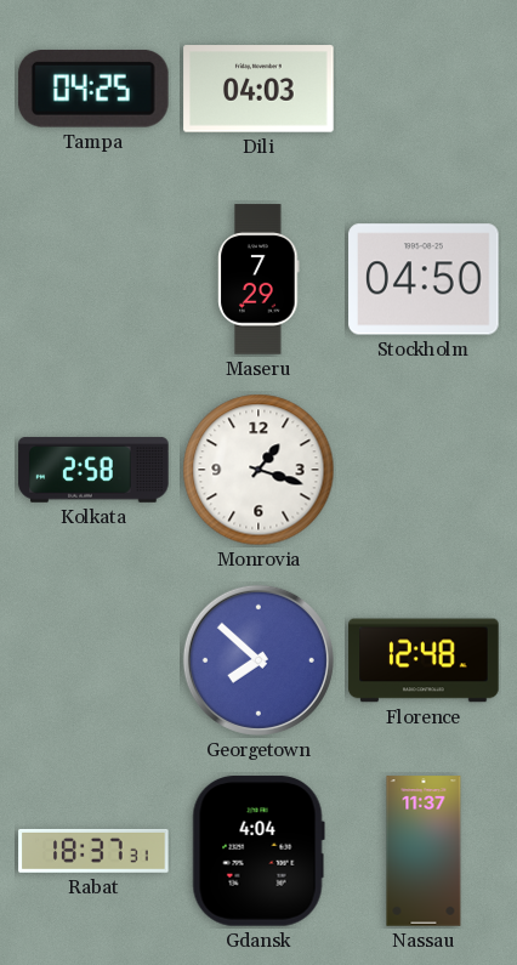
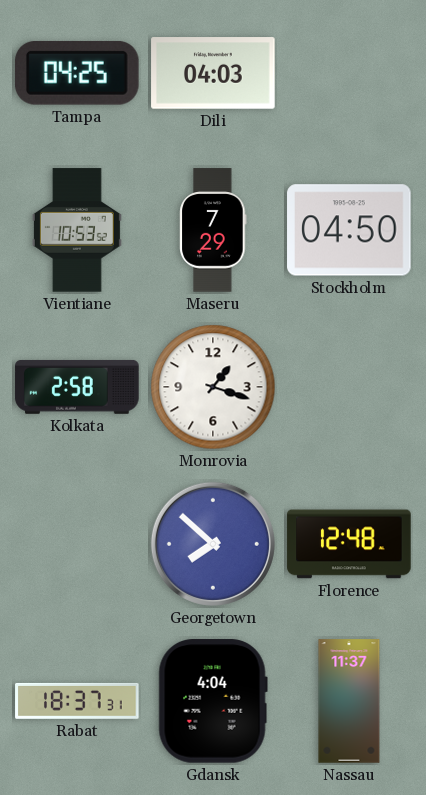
Vientiane: none -> 10:53
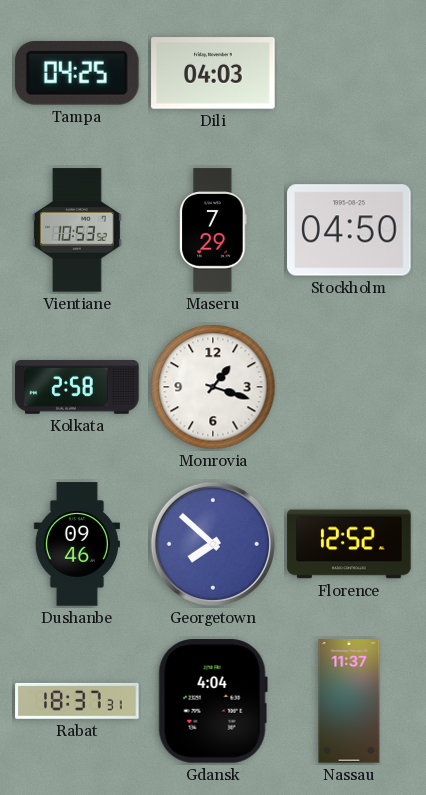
Dushanbe: none -> 09:46
Florence: 12:48 -> 12:52
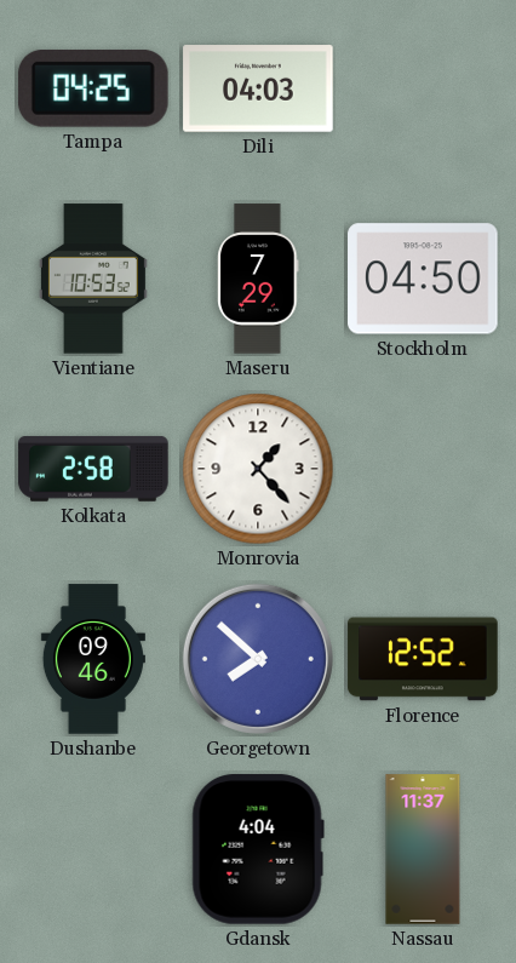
Monrovia: 1:18 -> 1:23
Rabat: 18:37 -> none
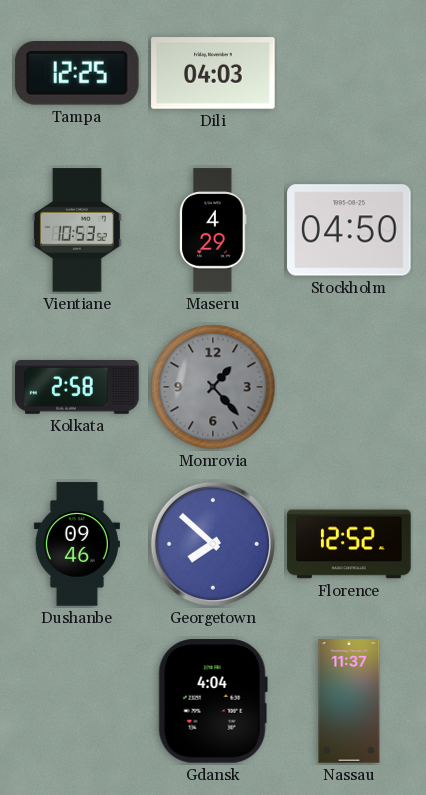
Tampa: 04:25 -> 12:25
Maseru: 7:29 -> 4:29
Monrovia dial: white -> grey
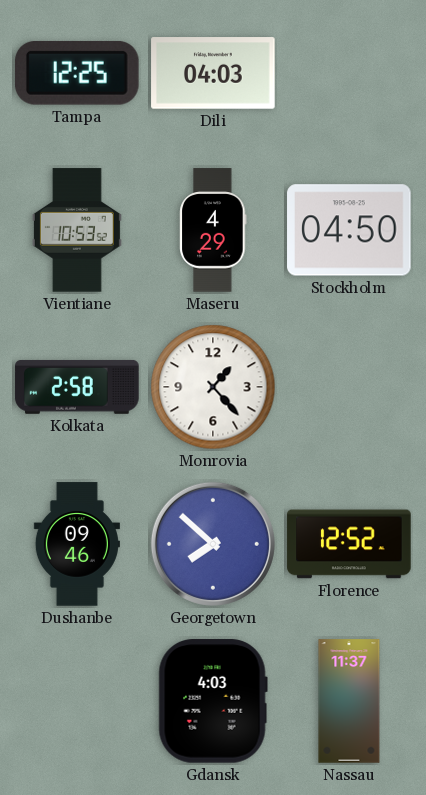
Monrovia dial: grey -> white
Gdansk: 4:04 -> 4:03
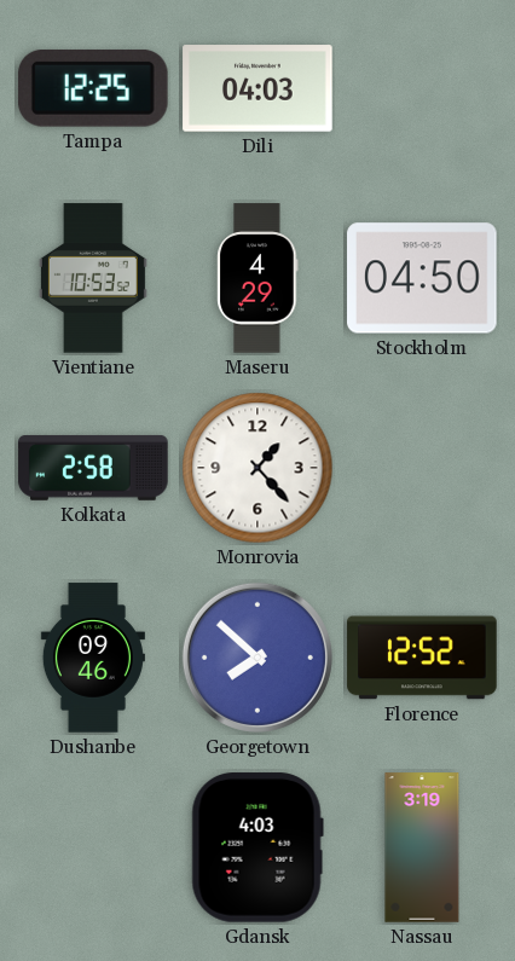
Nassau: 11:37 -> 3:19
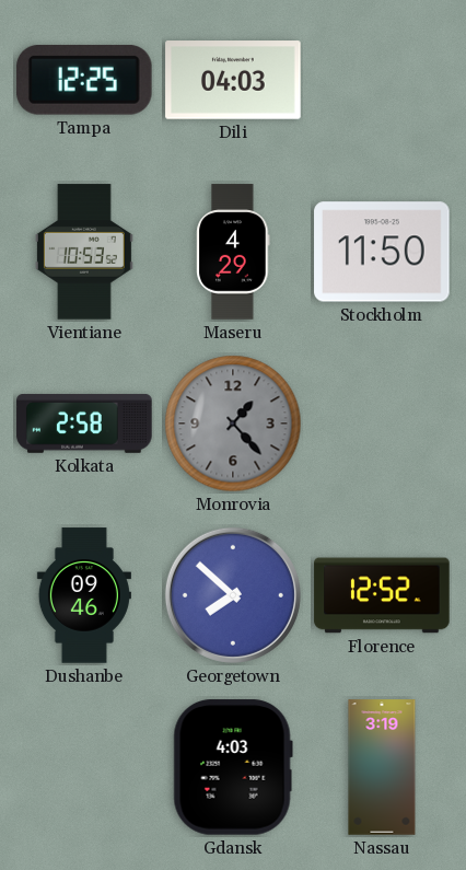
Stockholm: 04:50 -> 11:50
Monrovia dial: white -> grey
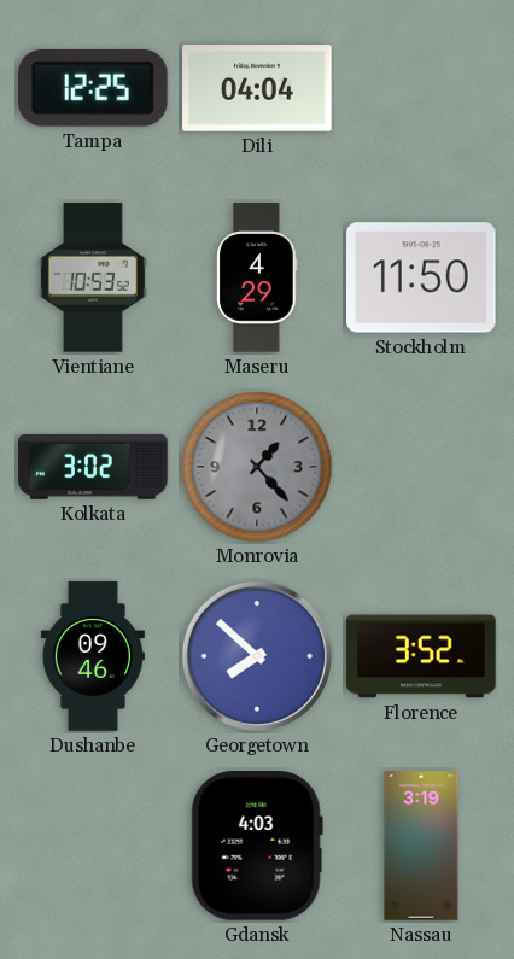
Dili: 04:03 -> 04:04
Kolkata: 2:58 -> 3:02
Florence: 12:52 -> 3:52
